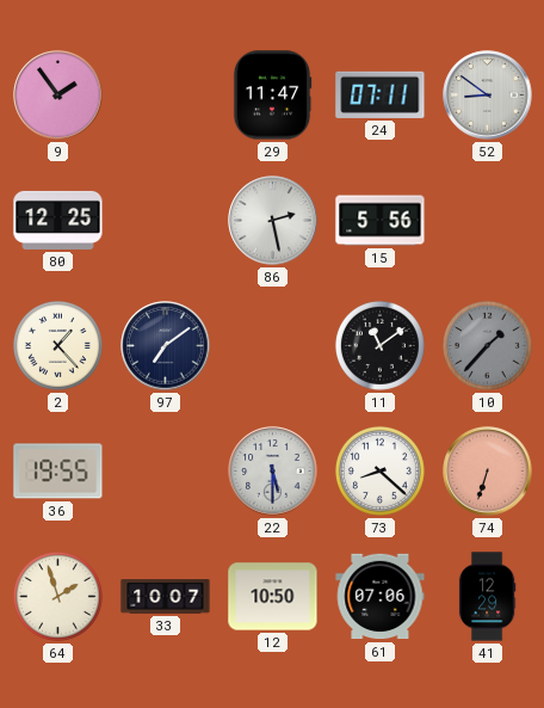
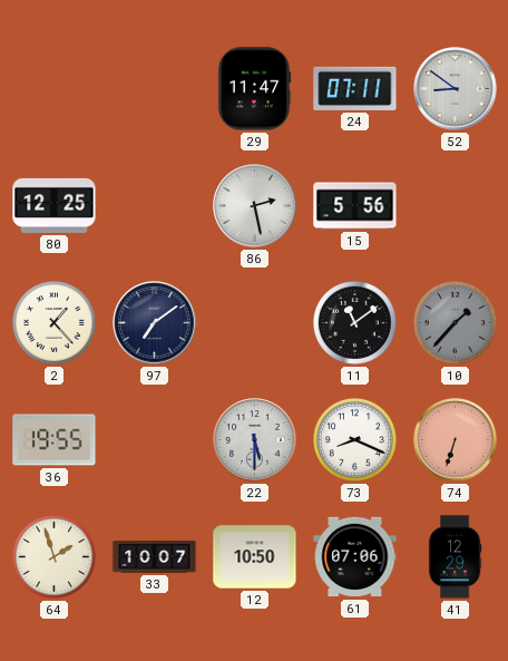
9: 1:54 -> none
73: 8:22 -> 8:19
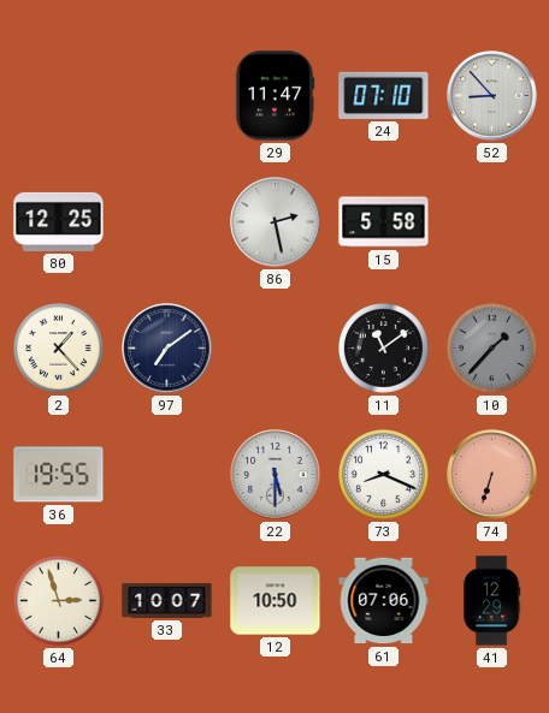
24: 07:11 -> 07:10
52: 8:51 -> 8:53
15: 5:56 -> 5:58
64: 1:57 -> 2:57
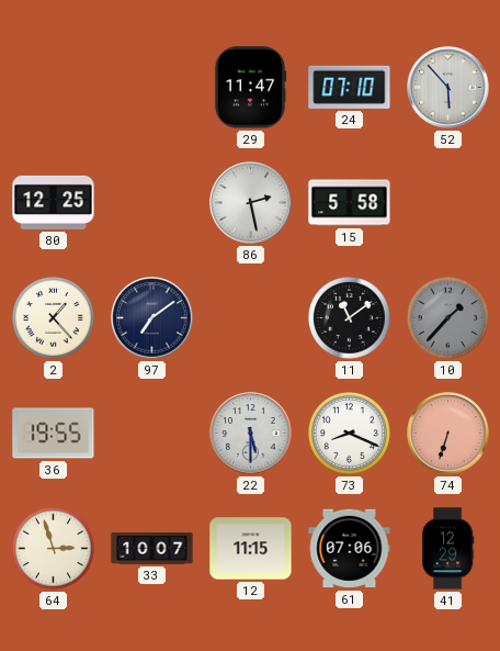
52: 8:53 -> 5:53
12: 10:50 -> 11:15
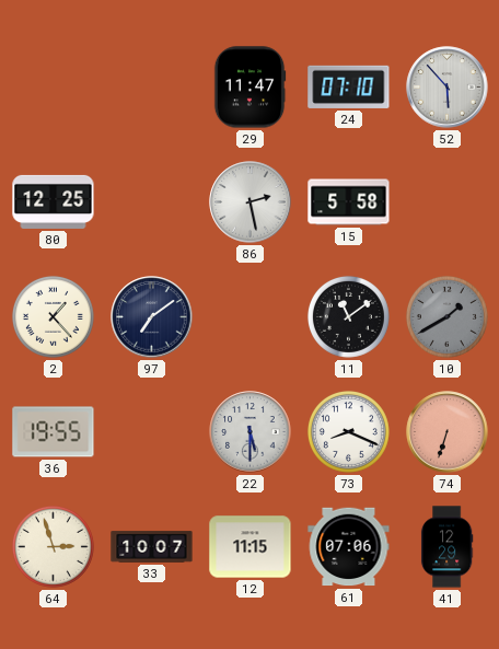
10: 1:37 -> 1:40
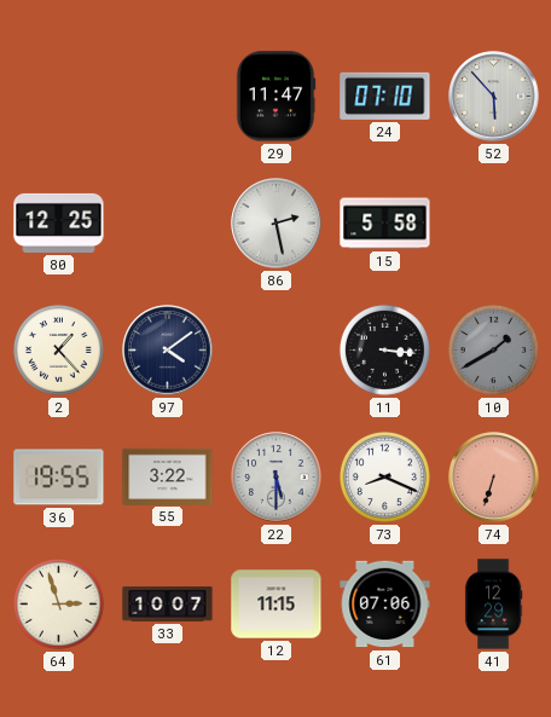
97: 7:09 -> 4:09
11: 11:09 -> 3:16
55: none -> 3:22
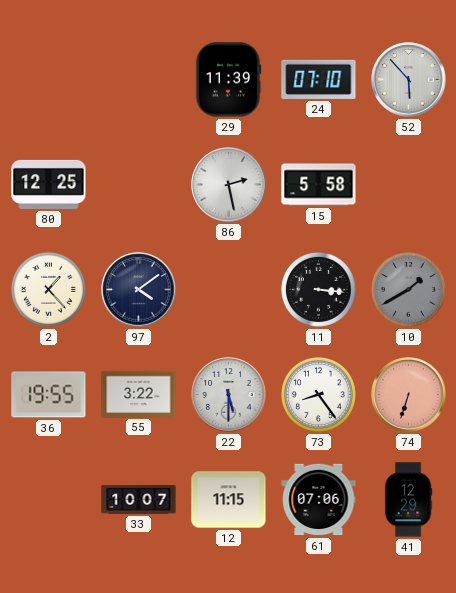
29: 11:47 -> 11:39
73: 8:19 -> 8:24
64: 2:57 -> none
